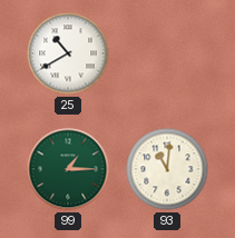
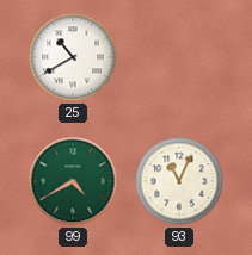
99: 1:15 -> 4:40
93: 11:01 -> 11:04
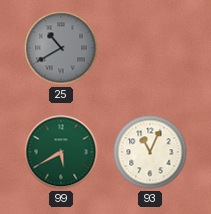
25 dial: white -> grey
99: 4:40 -> 5:40
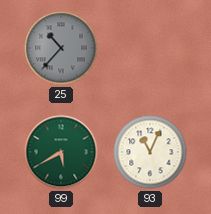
25: 10:40 -> 10:37
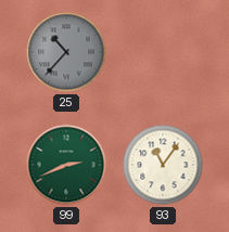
99: 5:40 -> 2:41
93: 11:04 -> 11:06
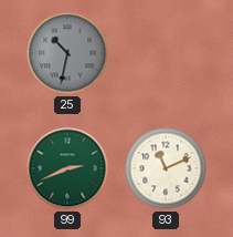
25: 10:37 -> 10:32
93: 11:06 -> 11:11
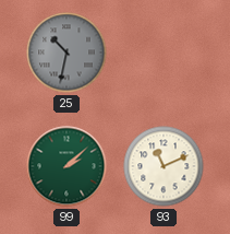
99: 2:41 -> 2:08
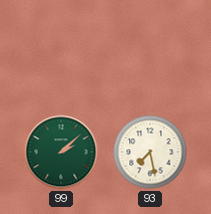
25: 10:32 -> none
93: 11:11 -> 7:28
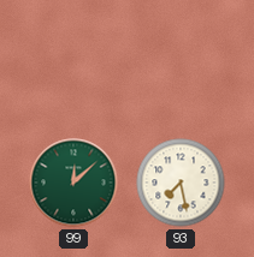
99: 2:08 -> 12:08
